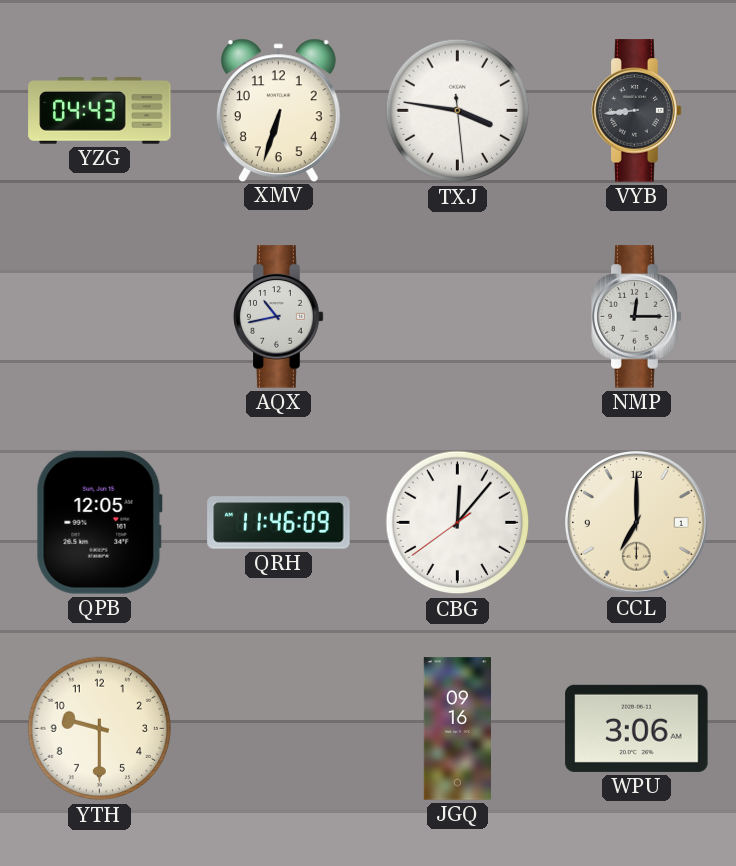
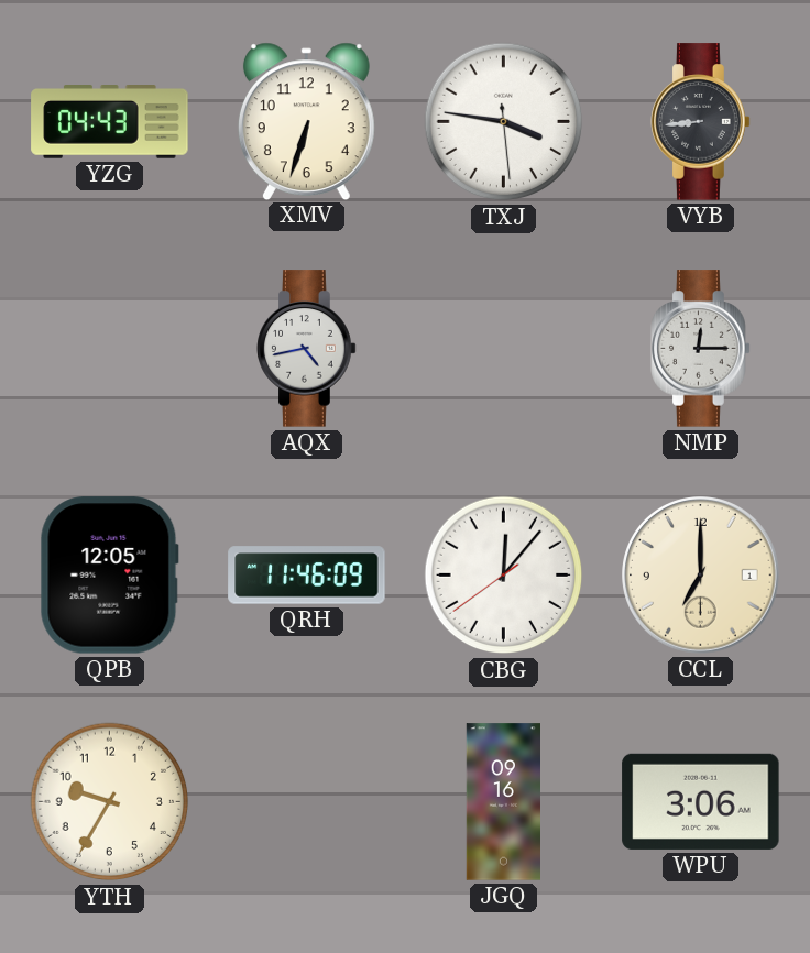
AQX: 10:43 -> 4:43
YTH: 9:30 -> 9:35
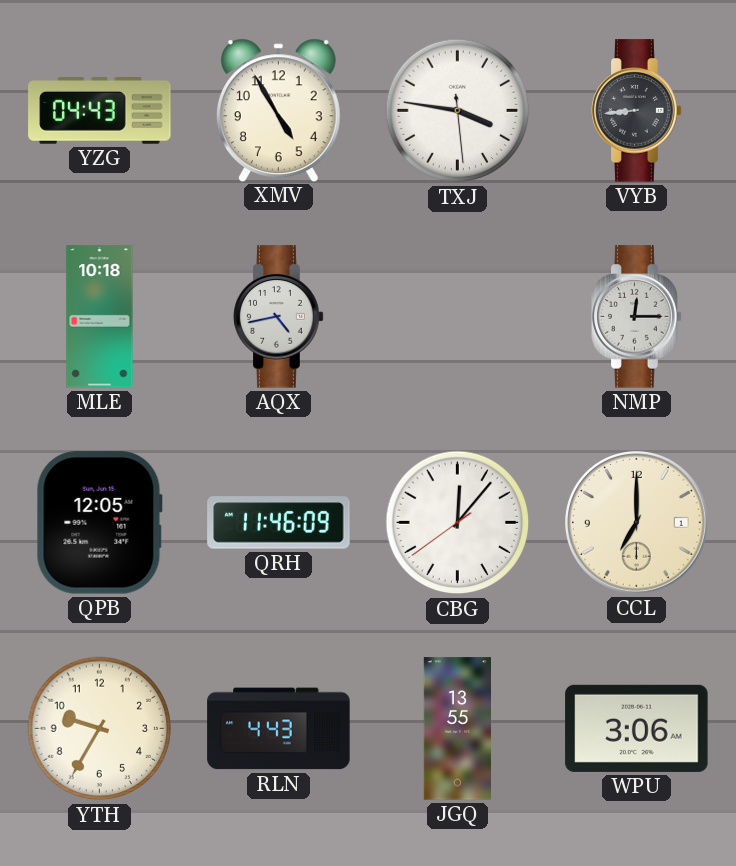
XMV: 6:33 -> 4:55
MLE: none -> 10:18
RLN: none -> 4:43
JGQ: 09:16 -> 13:55
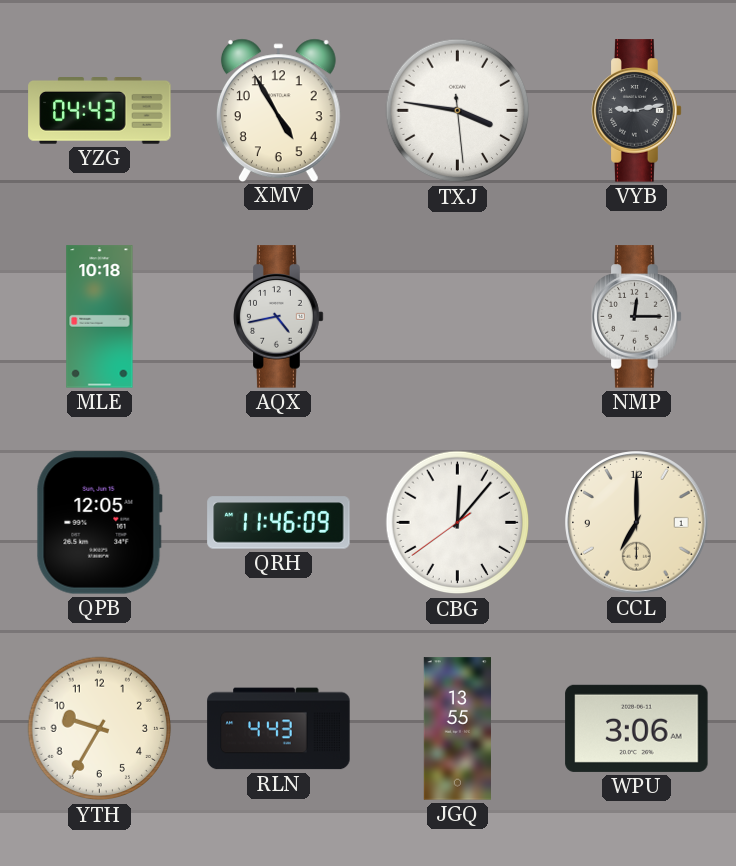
VYB: 8:44 -> 9:13
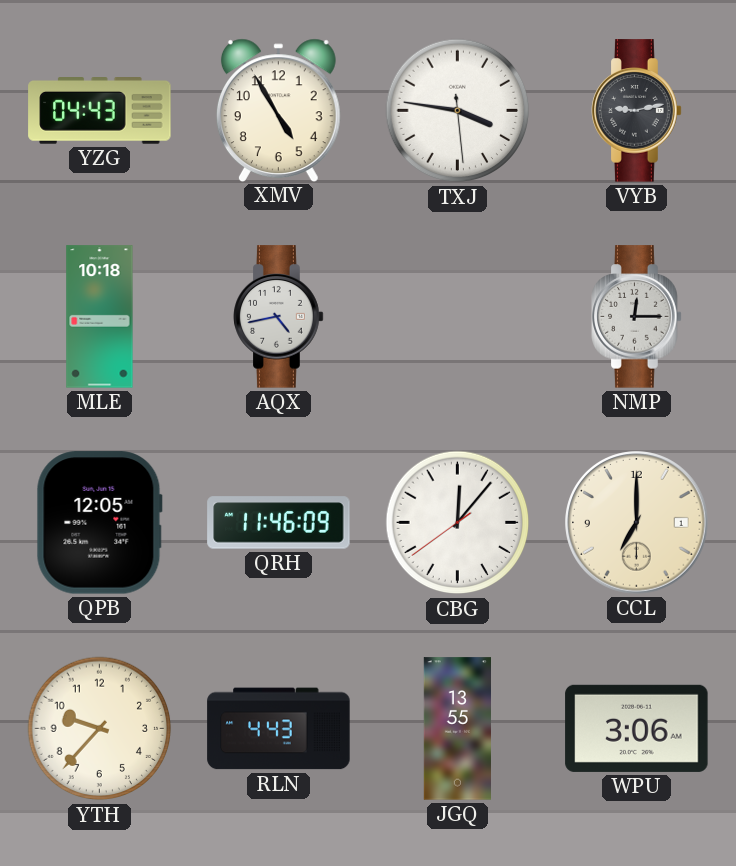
YTH: 9:35 -> 9:37
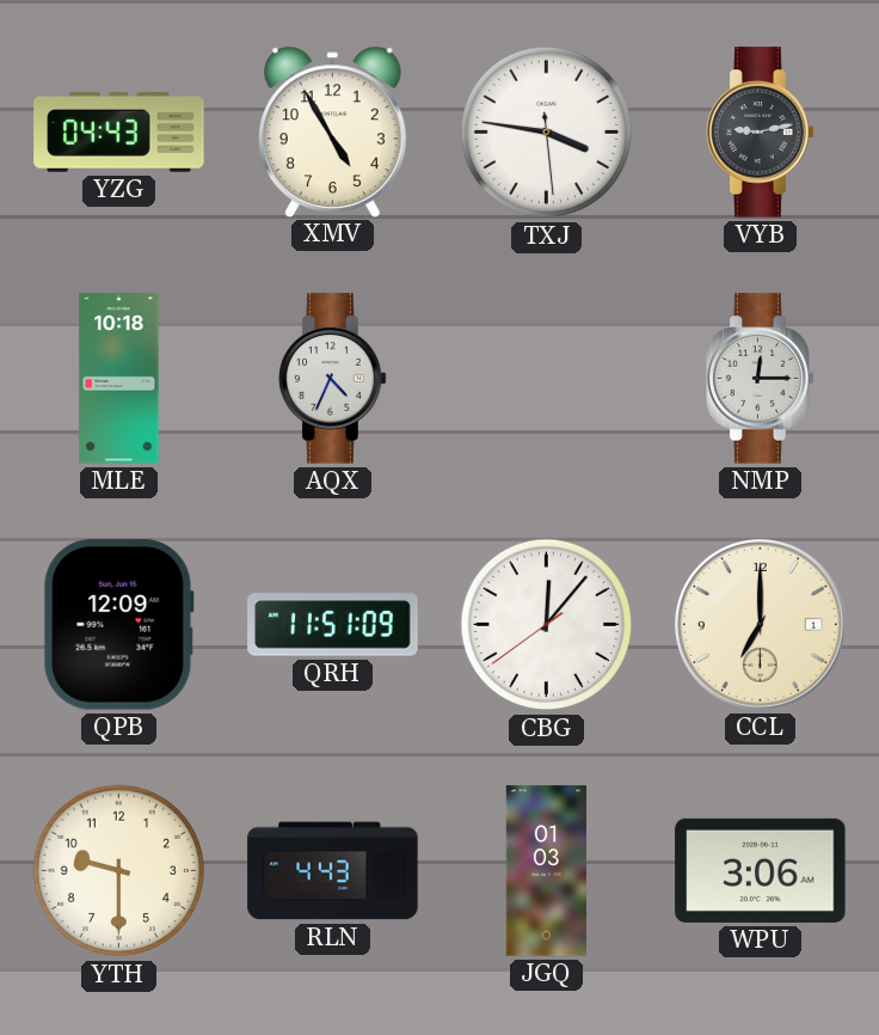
AQX: 4:43 -> 4:34
QPB: 12:05 -> 12:09
QRH: 11:46 -> 11:51
YTH: 9:37 -> 9:30
JGQ: 13:55 -> 01:03
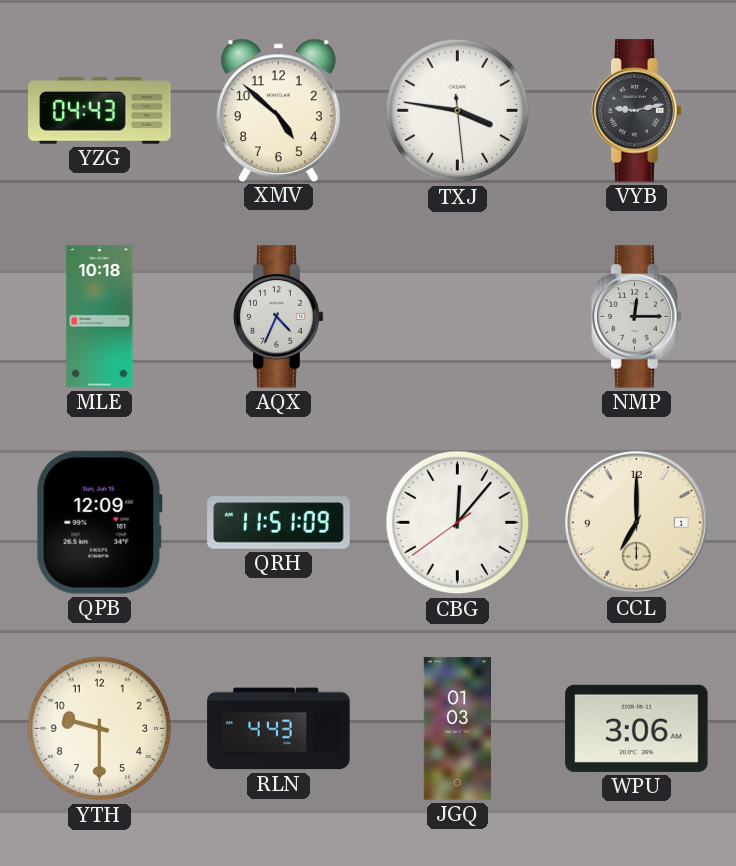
XMV: 4:55 -> 4:52
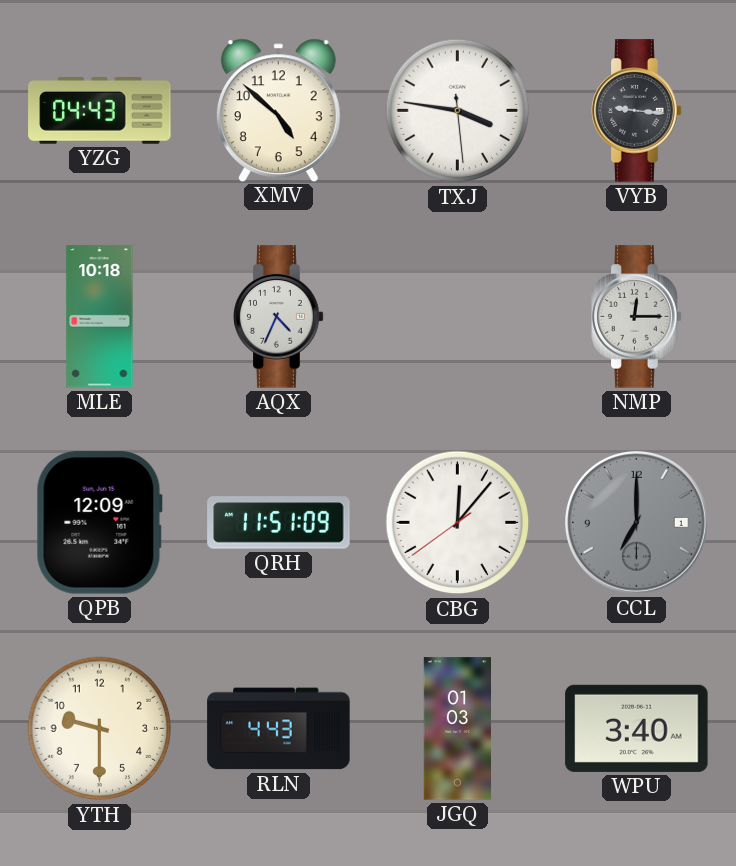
VYB: 9:13 -> 9:16
CCL dial: cream -> grey
WPU: 3:06 -> 3:40
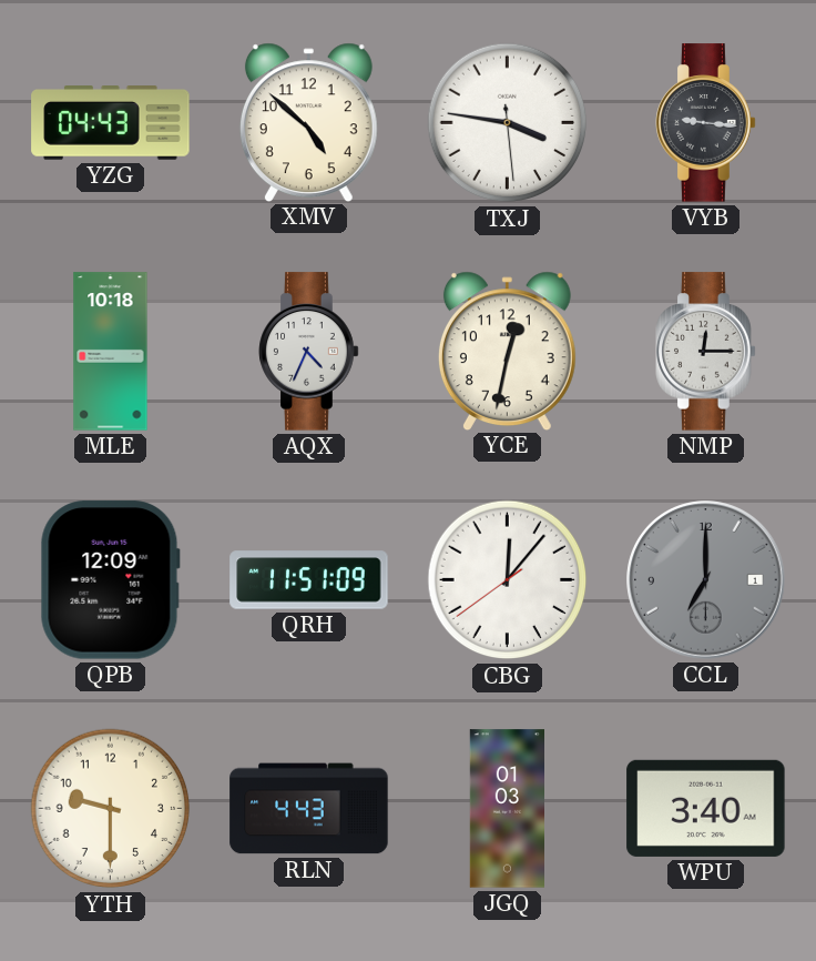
YCE: none -> 12:32
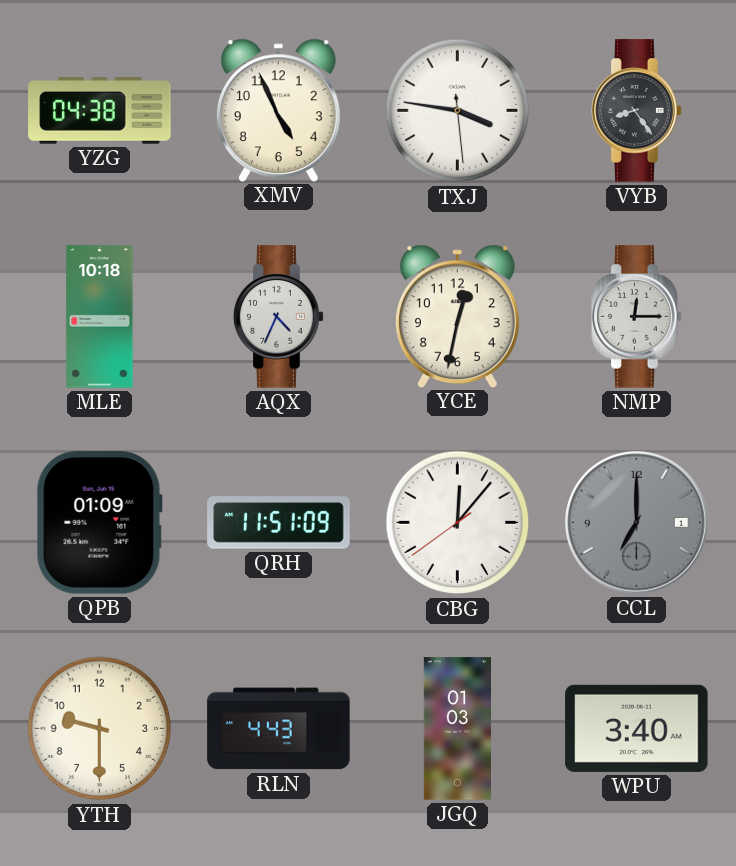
YZG: 04:43 -> 04:38
XMV: 4:52 -> 4:56
VYB: 9:16 -> 8:24
QPB: 12:09 -> 01:09
